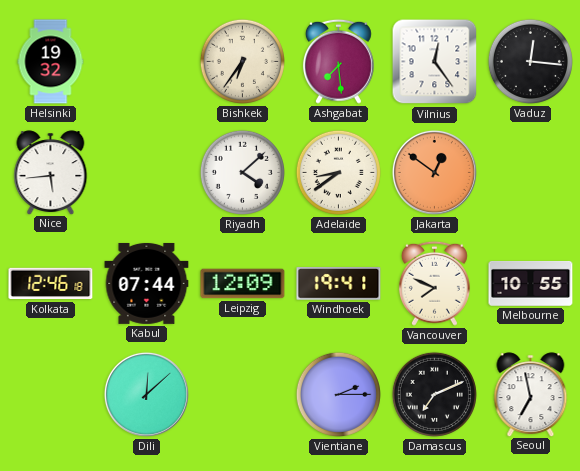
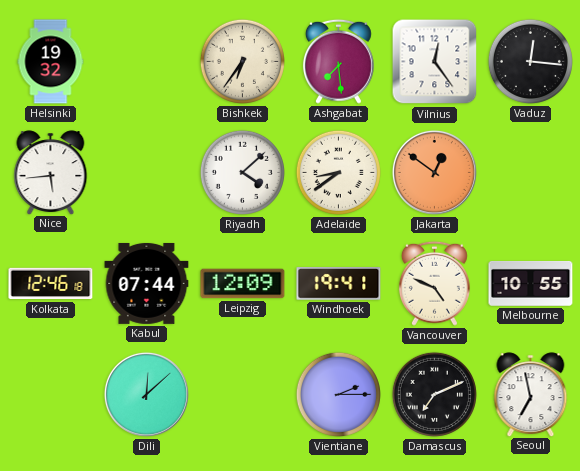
Vancouver: 7:49 -> 4:49
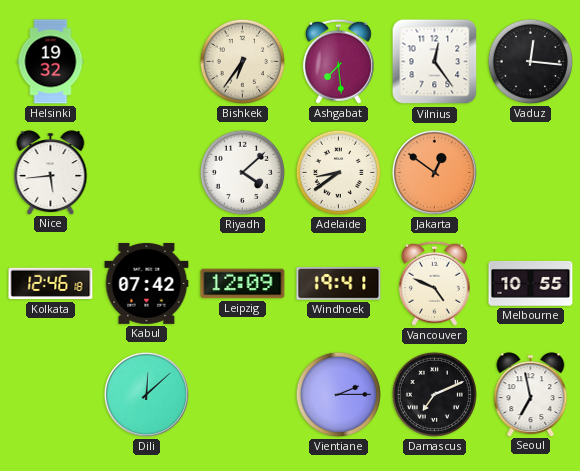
Kabul: 07:44 -> 07:42
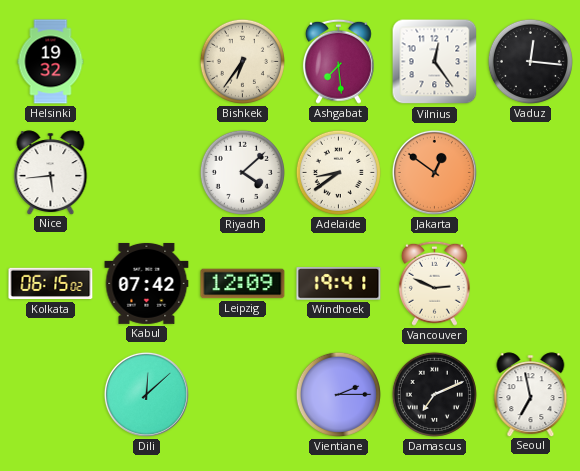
Kolkata: 12:46 -> 06:15
Vancouver: 4:49 -> 2:49
Melbourne: 10:55 -> none
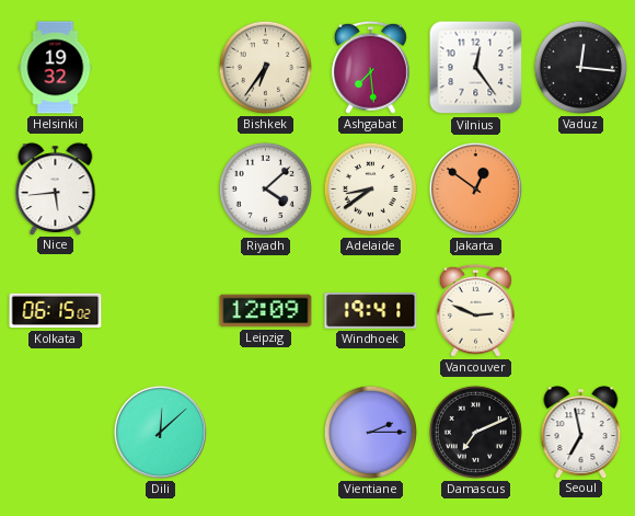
Kabul: 07:42 -> none
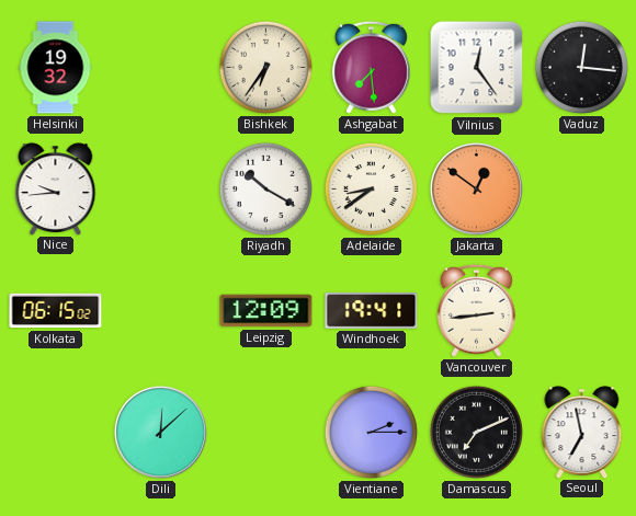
Nice: 5:44 -> 9:44
Riyadh: 4:08 -> 10:20
Vancouver: 2:49 -> 2:44
